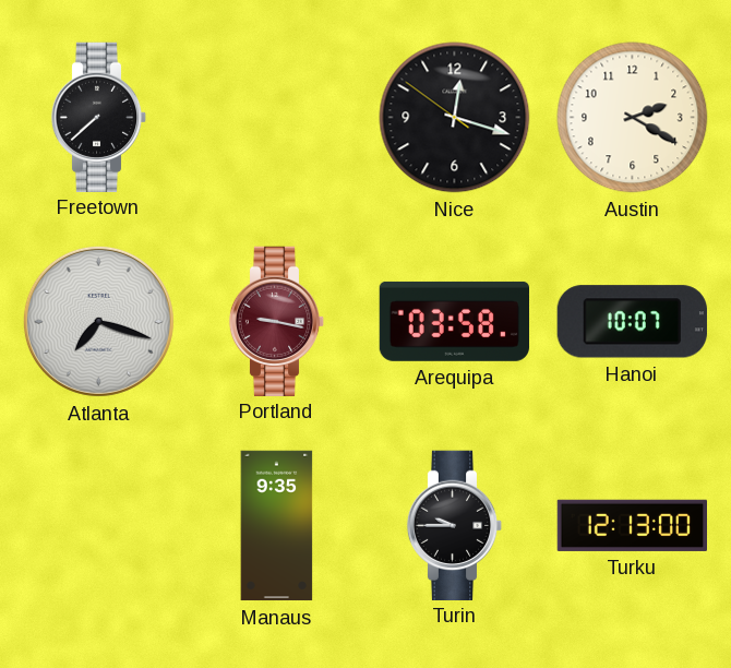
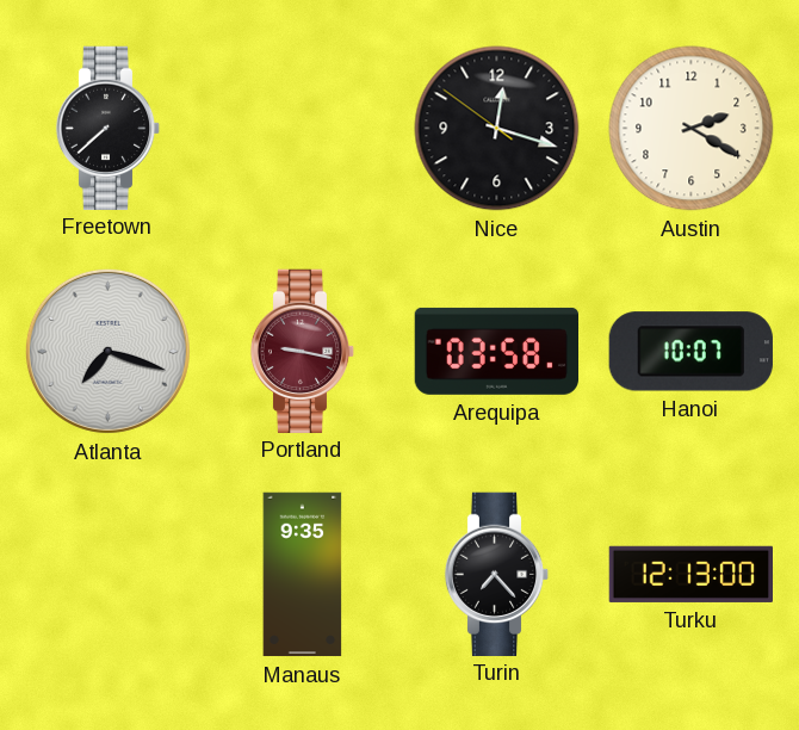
Turin: 9:45 -> 7:23
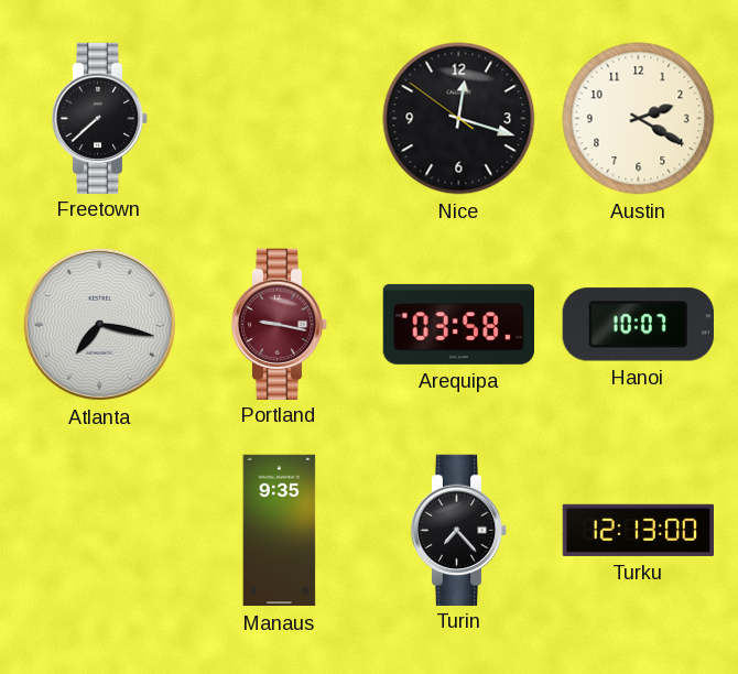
Atlanta: 7:18 -> 7:17
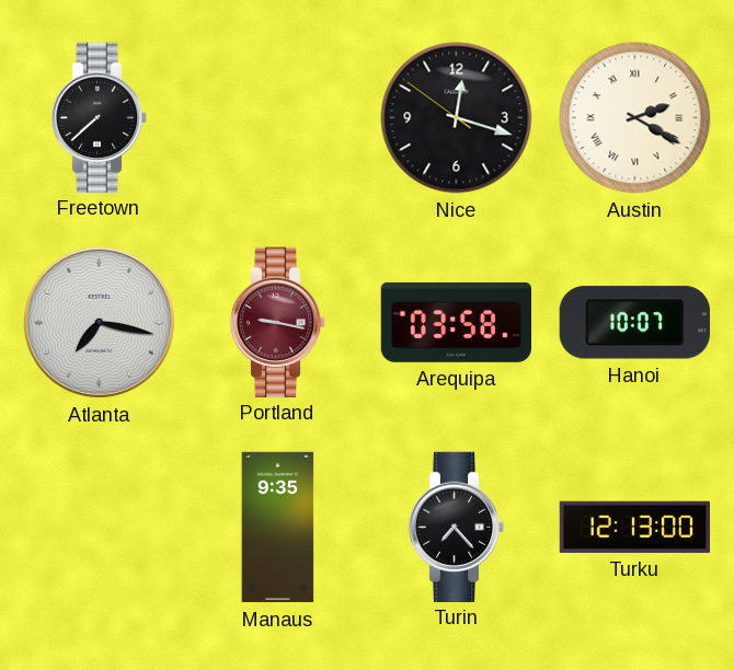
Austin numerals: Arabic -> Roman
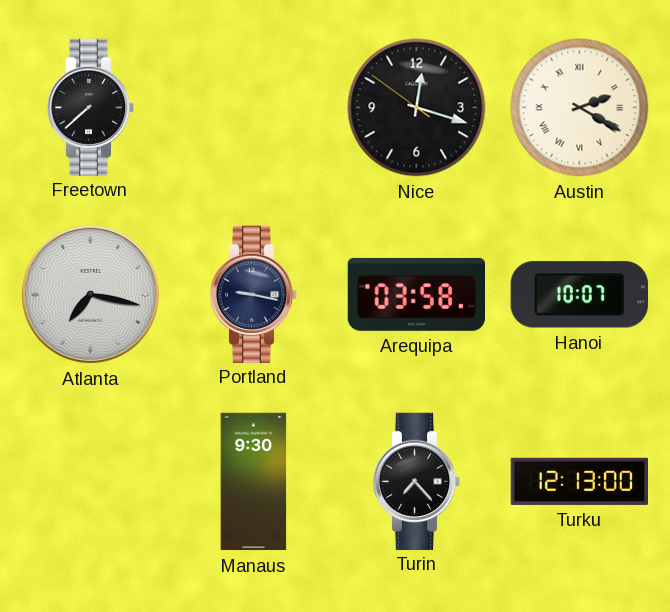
Portland dial: burgundy -> navy
Manaus: 9:35 -> 9:30
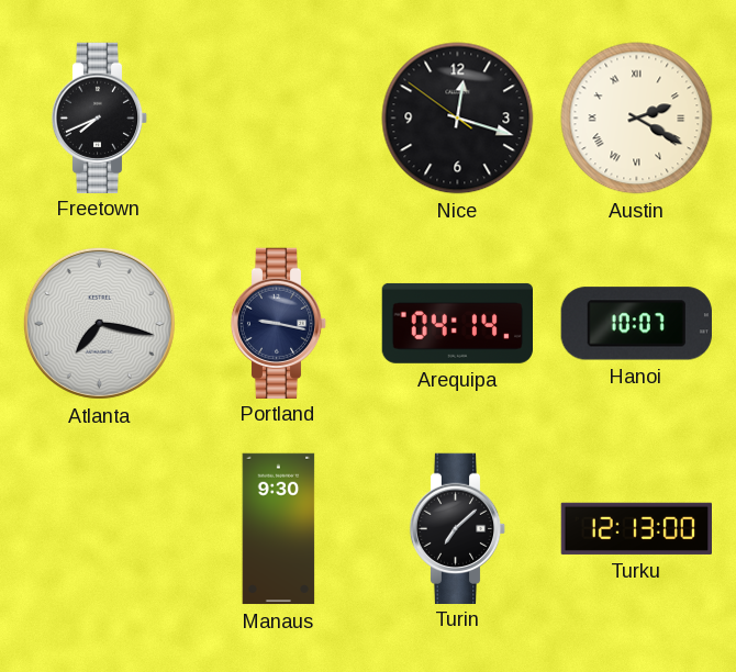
Freetown: 7:38 -> 7:41
Arequipa: 03:58 -> 04:14
Turin: 7:23 -> 7:08
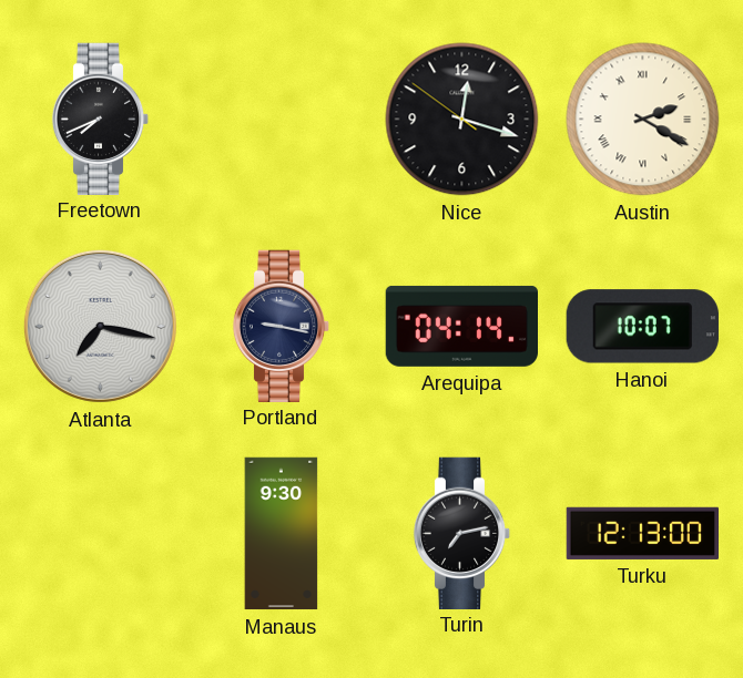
Turin: 7:08 -> 7:13
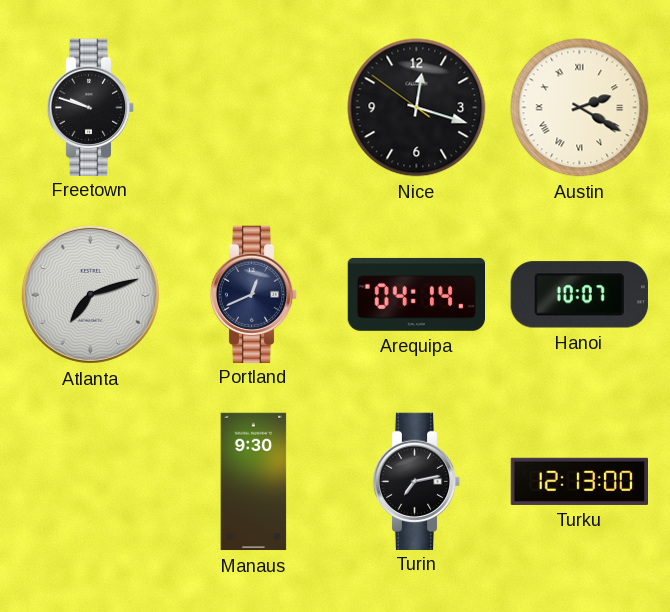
Freetown: 7:41 -> 9:48
Atlanta: 7:17 -> 7:12
Portland: 9:17 -> 12:41
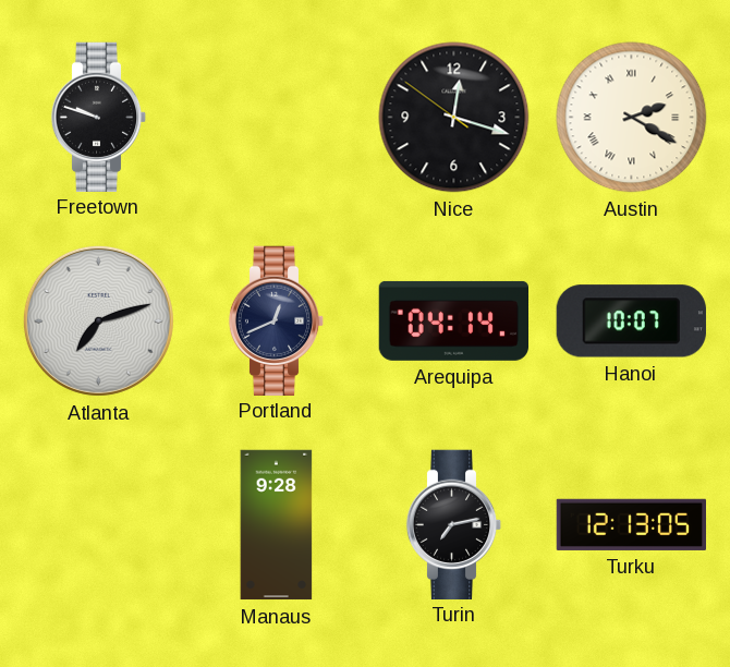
Manaus: 9:30 -> 9:28
Turku: 12:13:00 -> 12:13:05
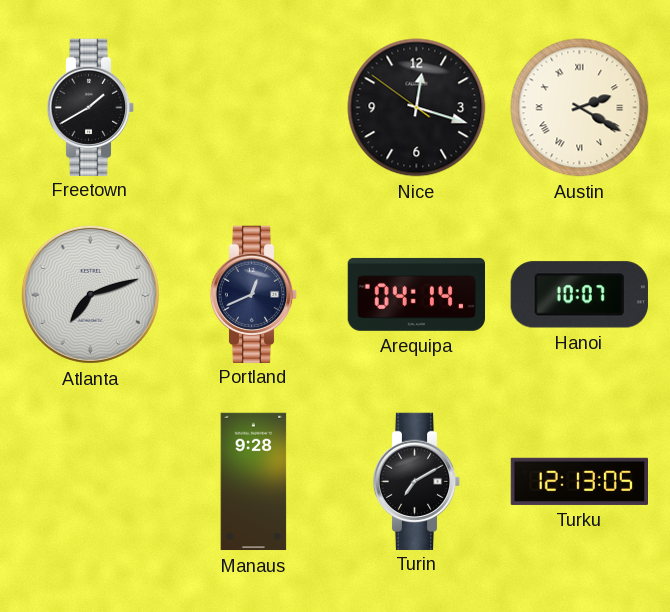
Freetown: 9:48 -> 1:40
Turin: 7:13 -> 7:10
